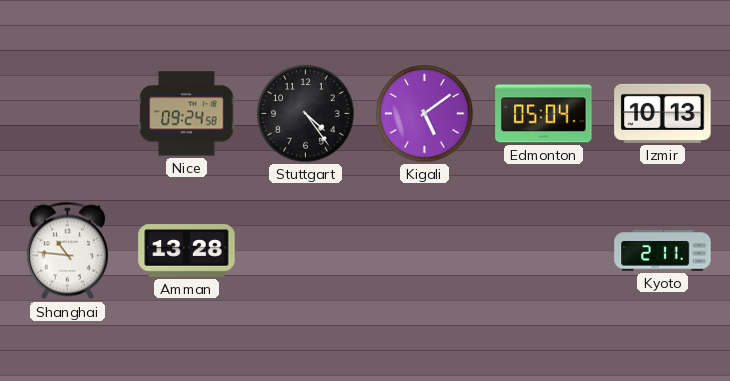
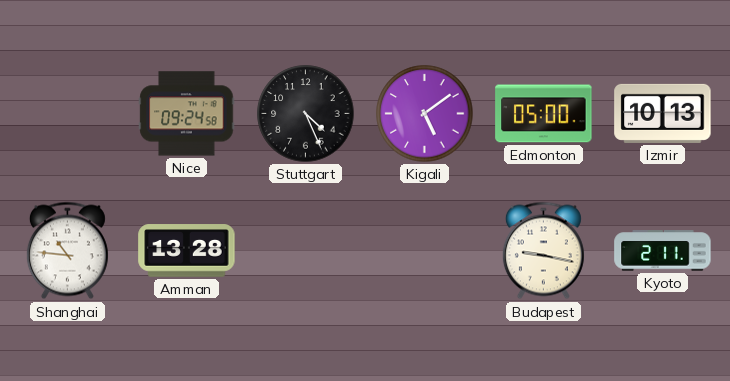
Stuttgart: 4:24 -> 4:26
Edmonton: 05:04 -> 05:00
Budapest: none -> 9:17
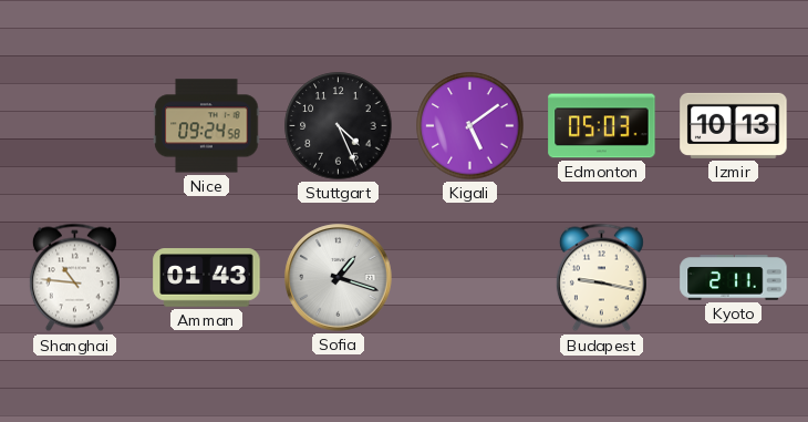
Edmonton: 05:00 -> 05:03
Amman: 13:28 -> 01:43
Sofia: none -> 1:18
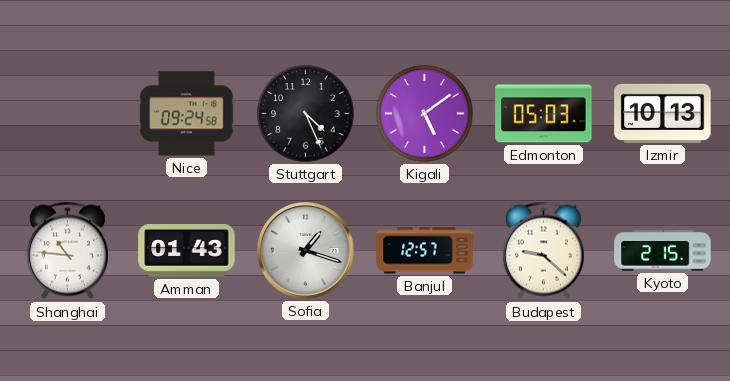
Banjul: none -> 12:57
Budapest: 9:17 -> 9:22
Kyoto: 2:11 -> 2:15
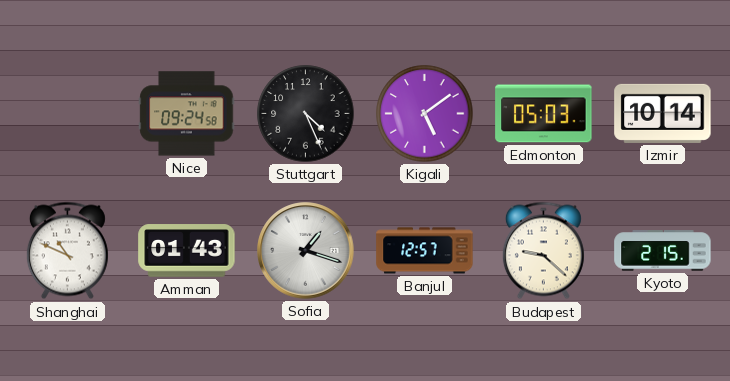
Izmir: 10:13 -> 10:14
Shanghai: 10:46 -> 10:49
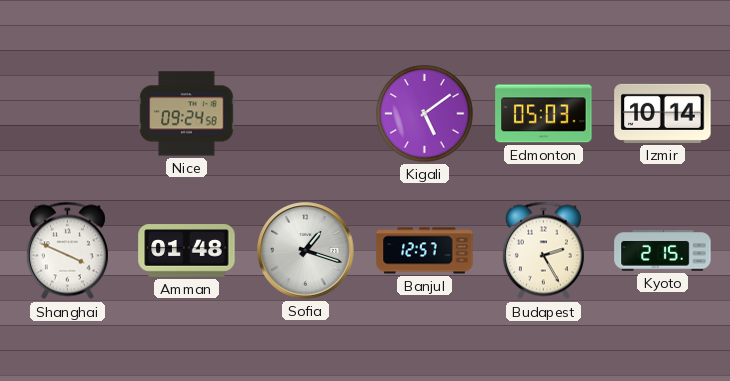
Stuttgart: 4:26 -> none
Shanghai: 10:49 -> 3:49
Amman: 01:43 -> 01:48
Budapest: 9:22 -> 2:25
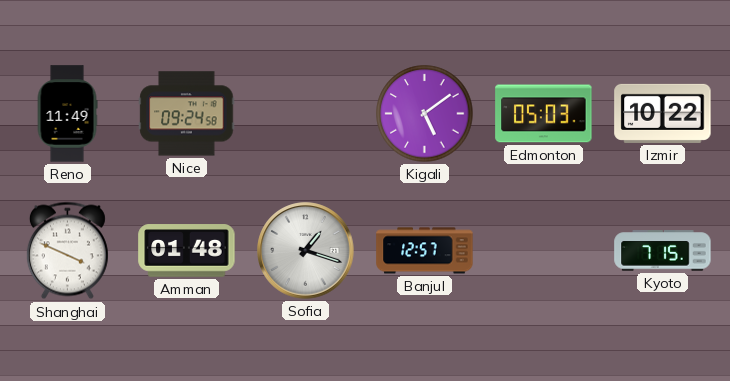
Reno: none -> 11:49
Izmir: 10:14 -> 10:22
Budapest: 2:25 -> none
Kyoto: 2:15 -> 7:15
